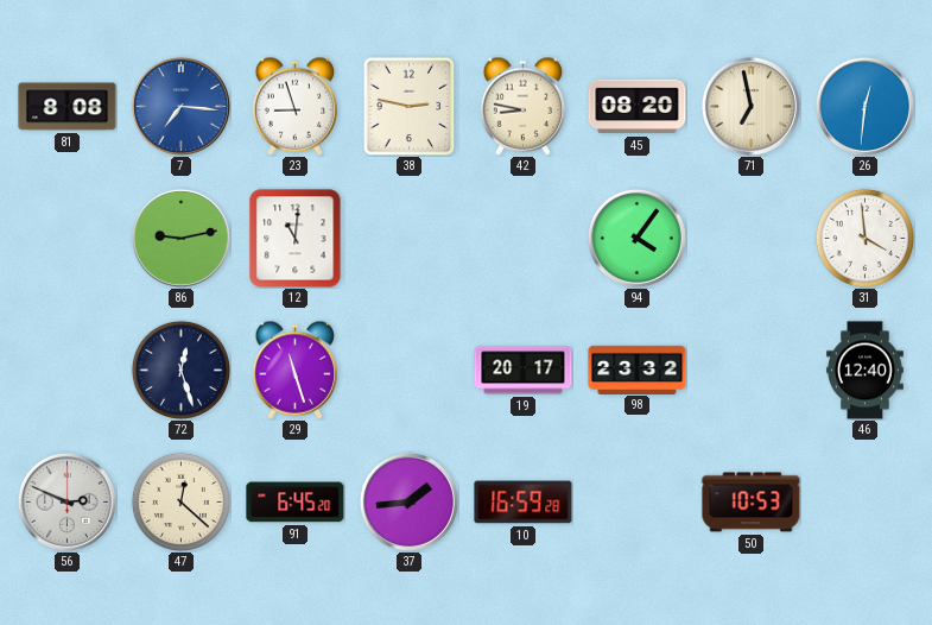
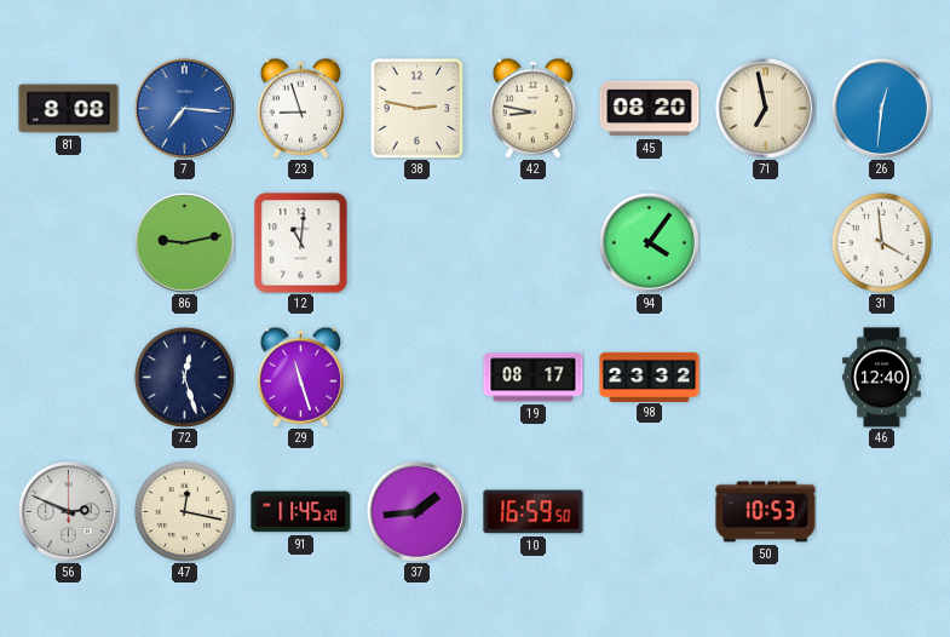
19: 20:17 -> 08:17
47: 12:22 -> 12:17
91: 6:45 -> 11:45
10: 16:59:28 -> 16:59:50
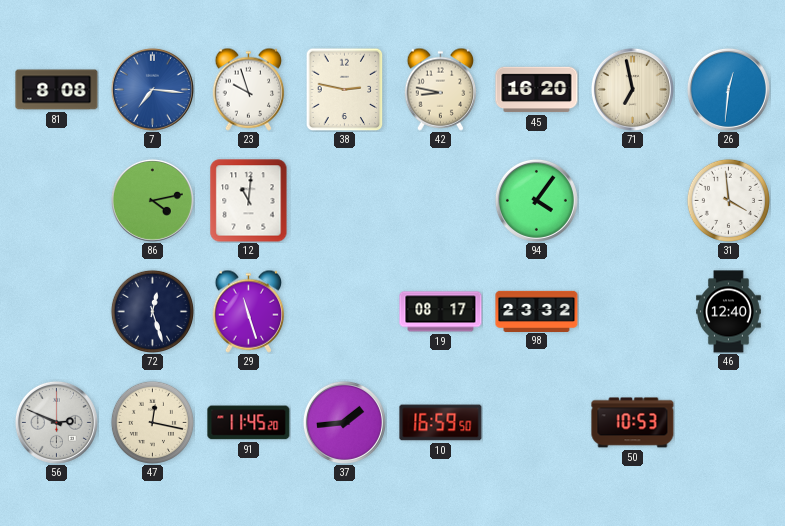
23: 8:57 -> 9:57
45: 08:20 -> 16:20
86: 9:13 -> 4:13
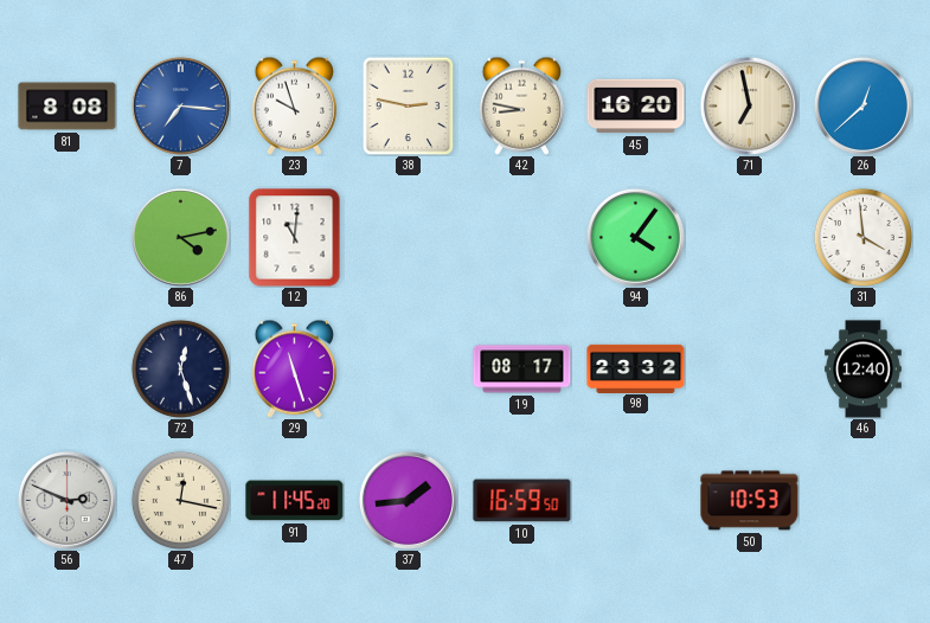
26: 12:31 -> 12:38
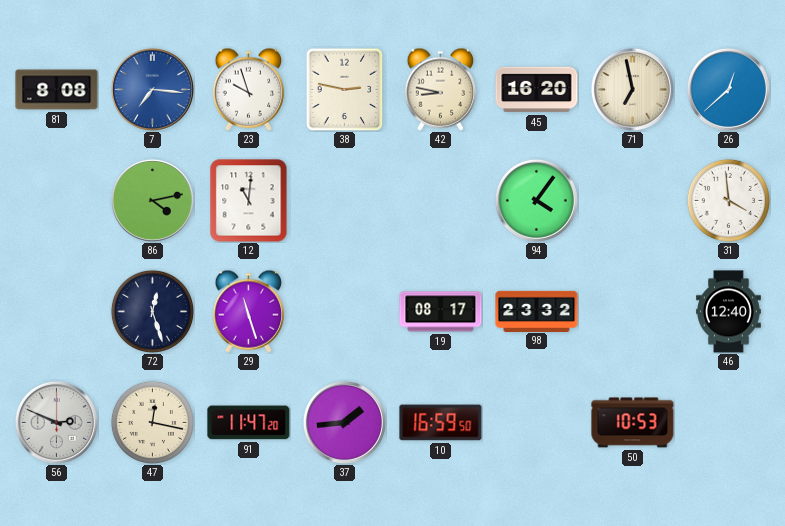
91: 11:45 -> 11:47
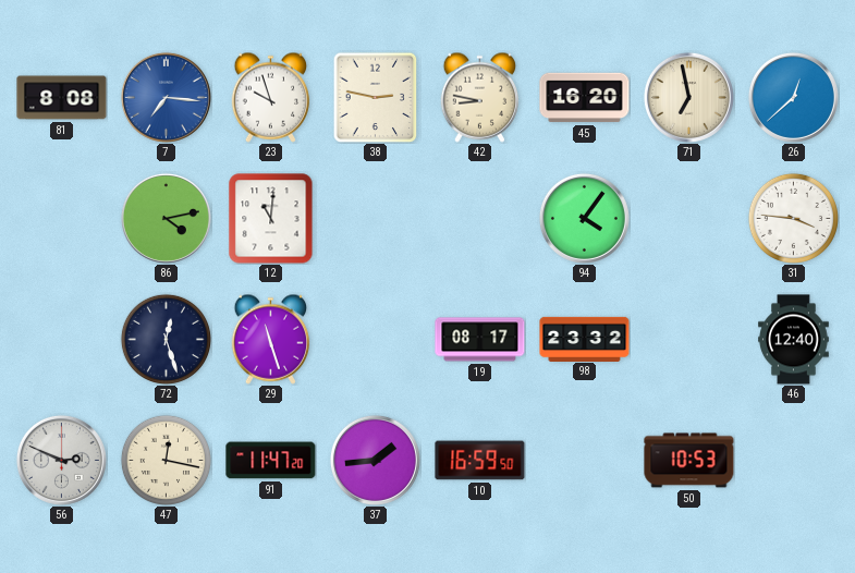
31: 3:59 -> 3:46
